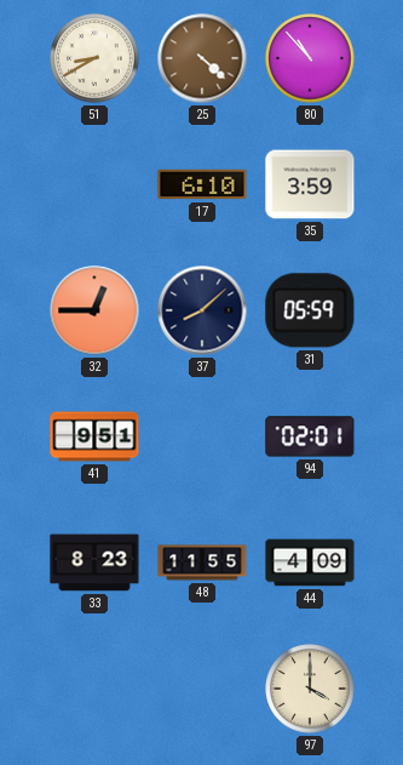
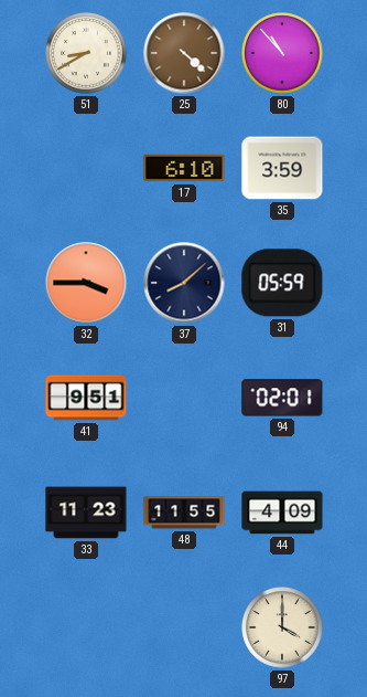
32: 12:45 -> 3:45
33: 8:23 -> 11:23
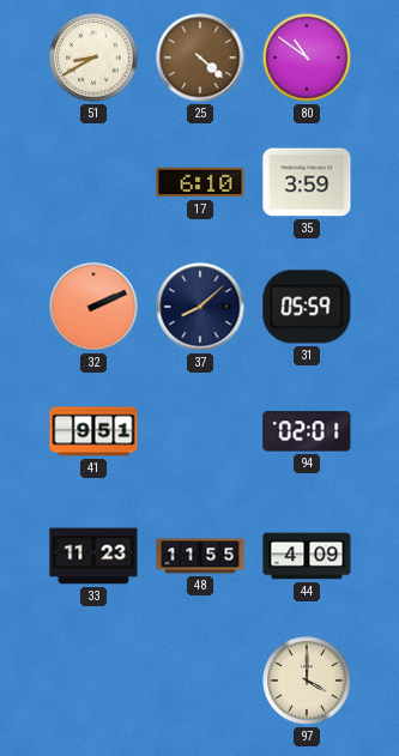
80: 10:53 -> 10:51
32: 3:45 -> 2:11
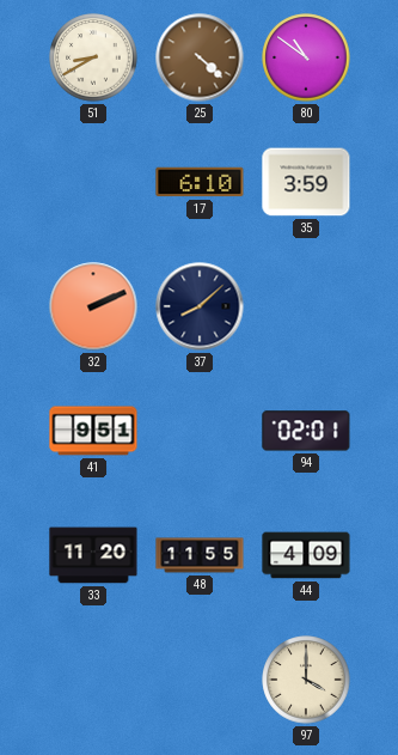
31: 05:59 -> none
33: 11:23 -> 11:20
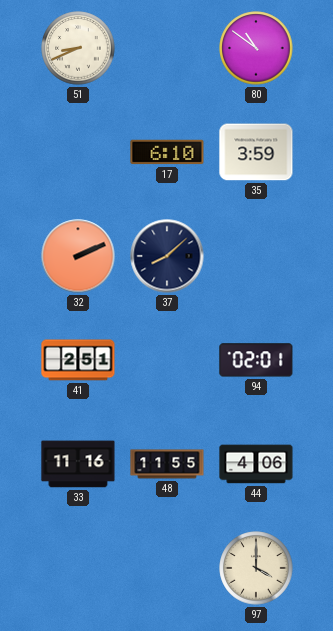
51: 8:40 -> 8:41
25: 4:22 -> none
41: 9:51 -> 2:51
33: 11:20 -> 11:16
44: 4:09 -> 4:06
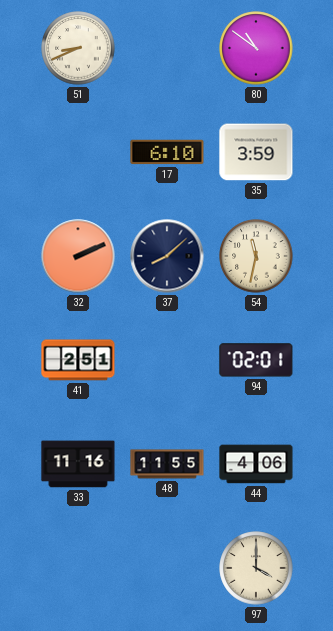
54: none -> 11:32
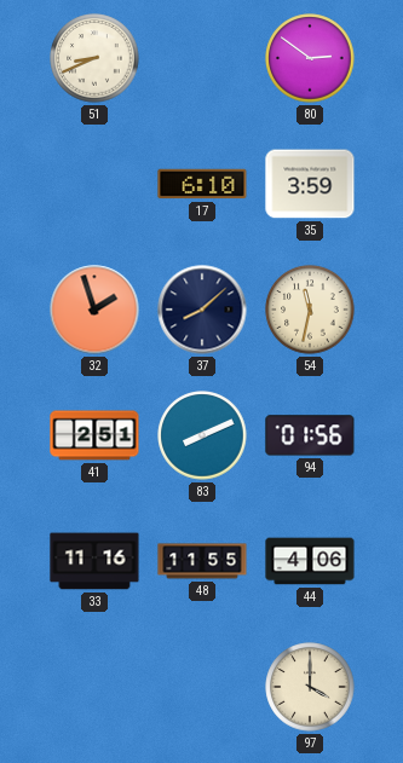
80: 10:51 -> 2:51
32: 2:11 -> 1:57
83: none -> 8:11
94: 02:01 -> 01:56
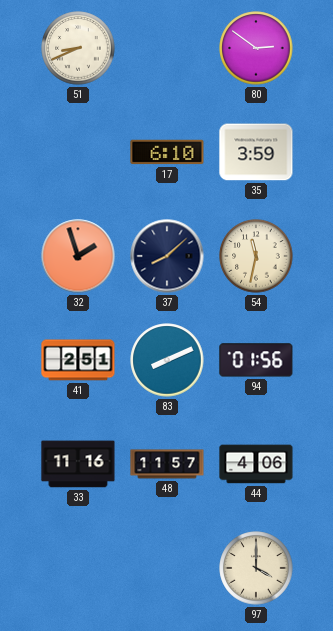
48: 11:55 -> 11:57
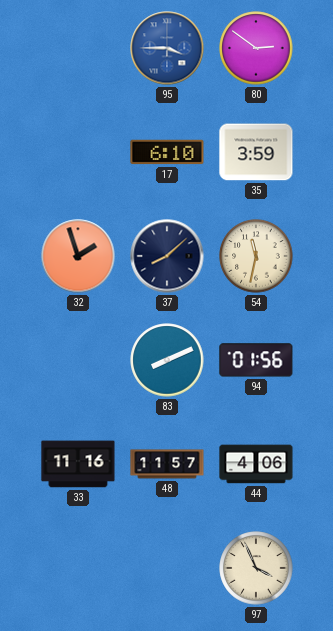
51: 8:41 -> none
95: none -> 3:45
41: 2:51 -> none
97: 4:00 -> 3:56
